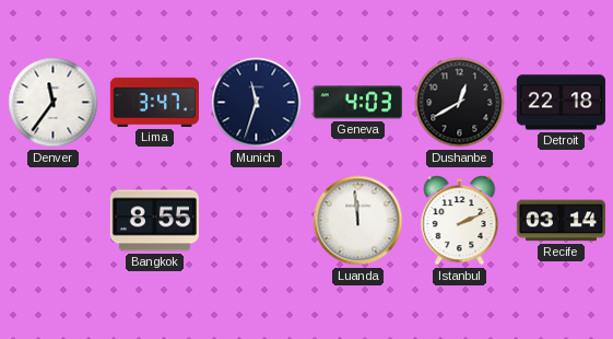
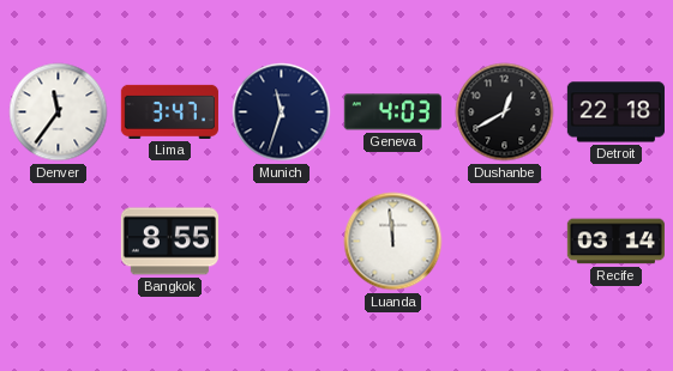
Istanbul: 2:11 -> none
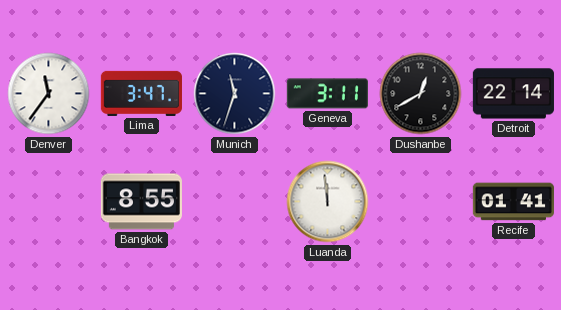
Geneva: 4:03 -> 3:11
Detroit: 22:18 -> 22:14
Recife: 03:14 -> 01:41
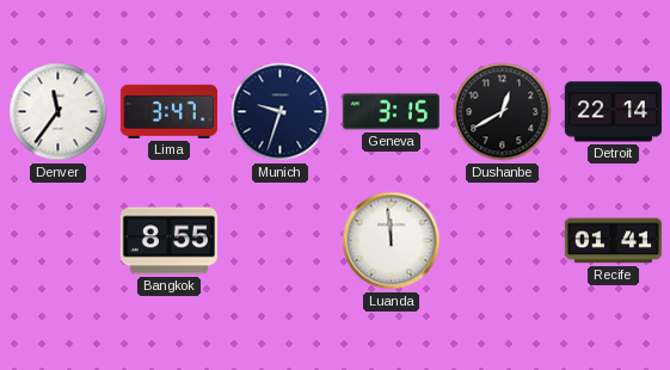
Munich: 11:33 -> 9:33
Geneva: 3:11 -> 3:15
